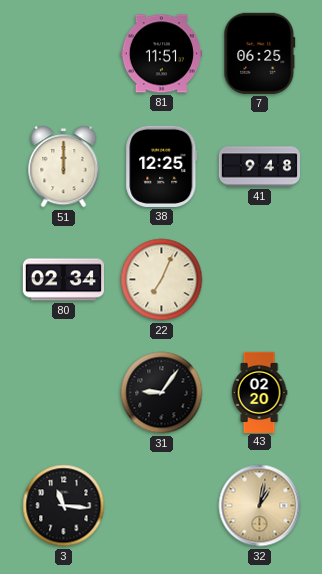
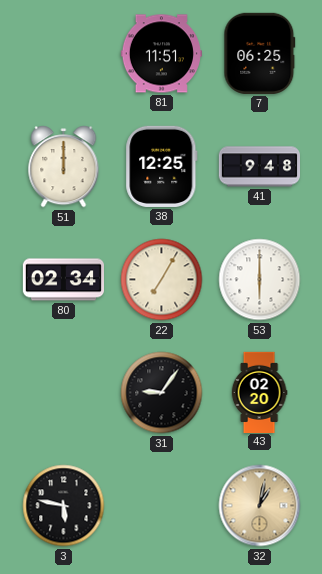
22: 7:04 -> 7:05
53: none -> 6:00
3: 11:16 -> 5:47
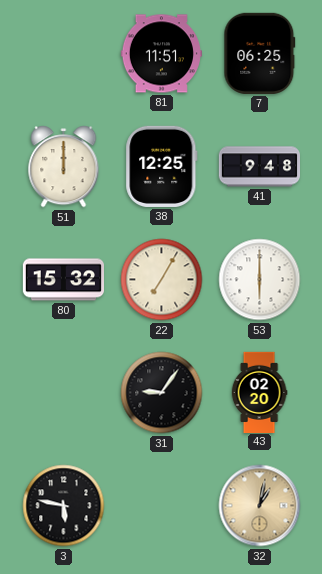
80: 02:34 -> 15:32
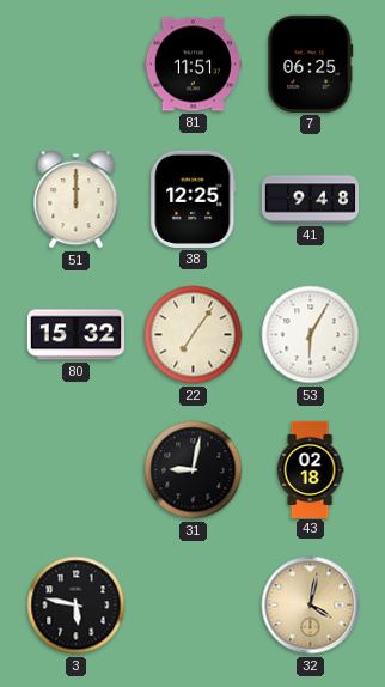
22: 7:05 -> 7:06
53: 6:00 -> 6:05
31: 9:06 -> 9:02
43: 02:20 -> 02:18
32: 1:02 -> 4:02
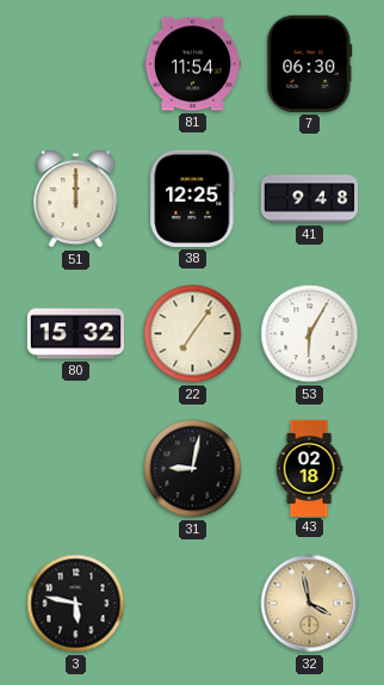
81: 11:51 -> 11:54
7: 06:25 -> 06:30
32: 4:02 -> 3:58
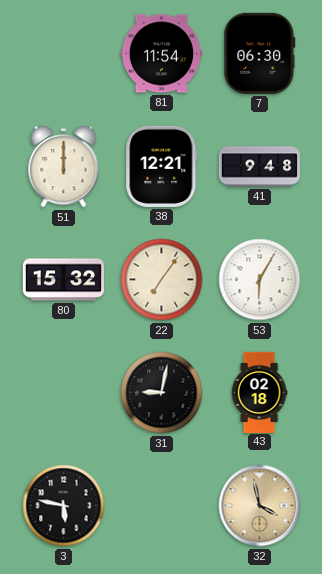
38: 12:25 -> 12:21
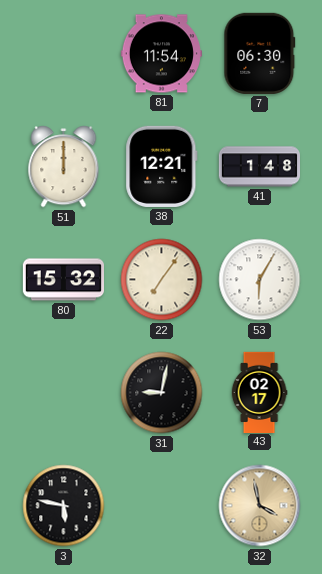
41: 9:48 -> 1:48
43: 02:18 -> 02:17
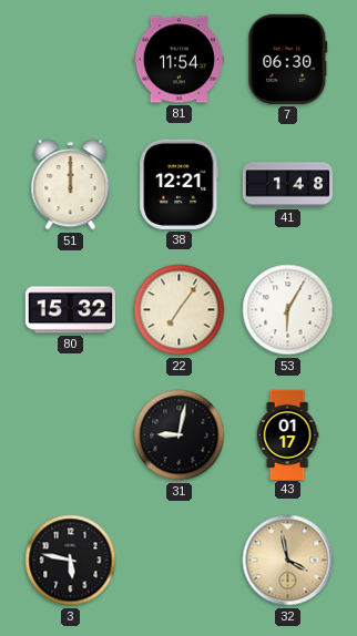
43: 02:17 -> 01:17
